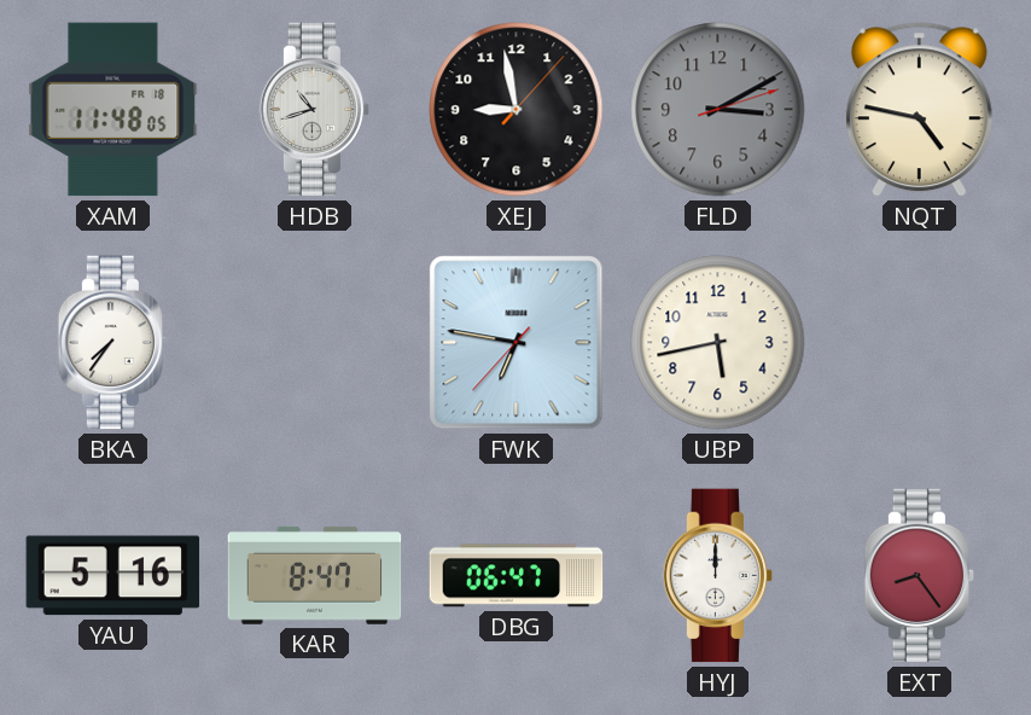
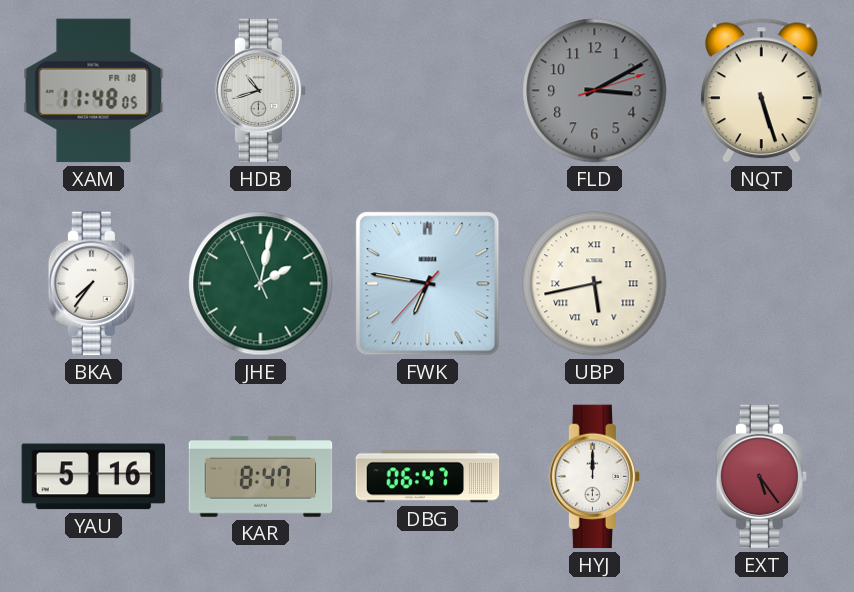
XEJ: 8:58 -> none
NQT: 4:47 -> 5:27
JHE: none -> 2:01
UBP numerals: Arabic -> Roman
EXT: 8:24 -> 5:24
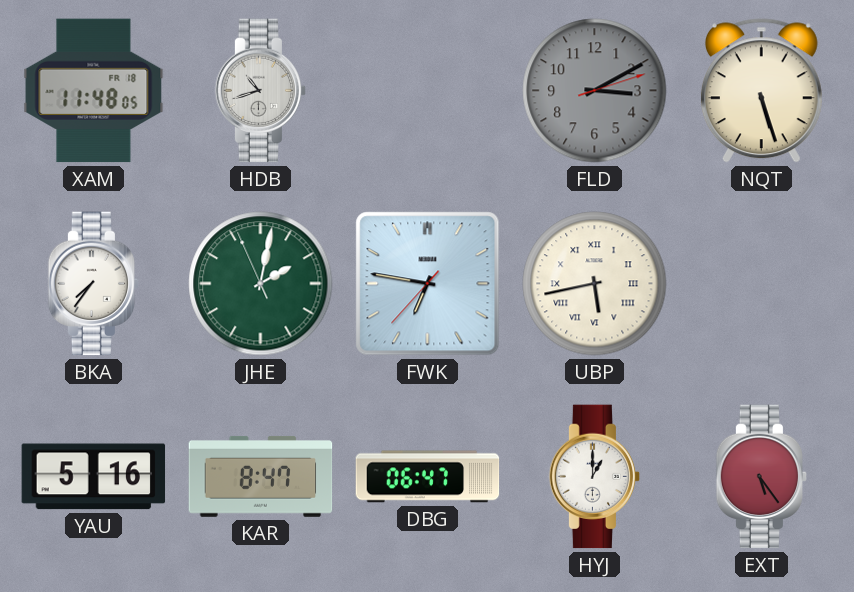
HYJ: 12:00 -> 1:00
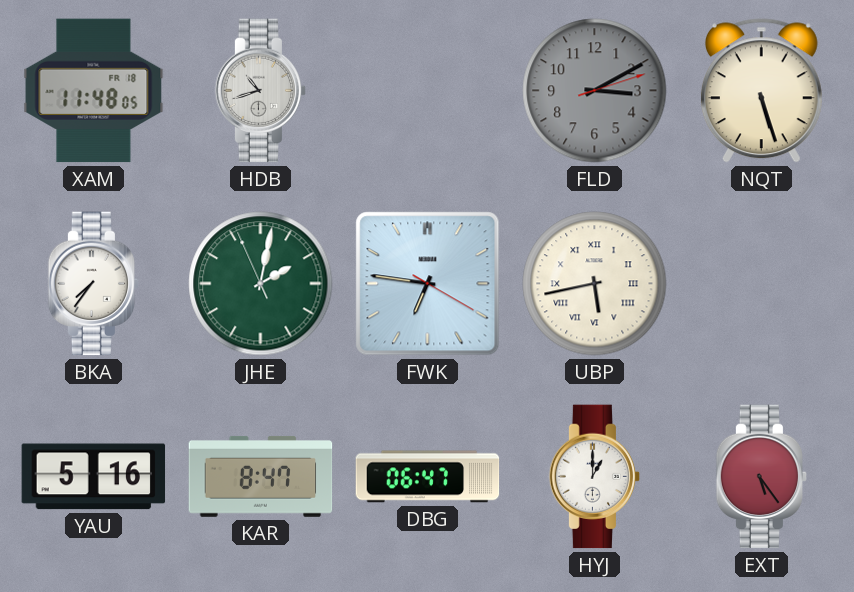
FWK: 6:46:37 -> 6:46:20
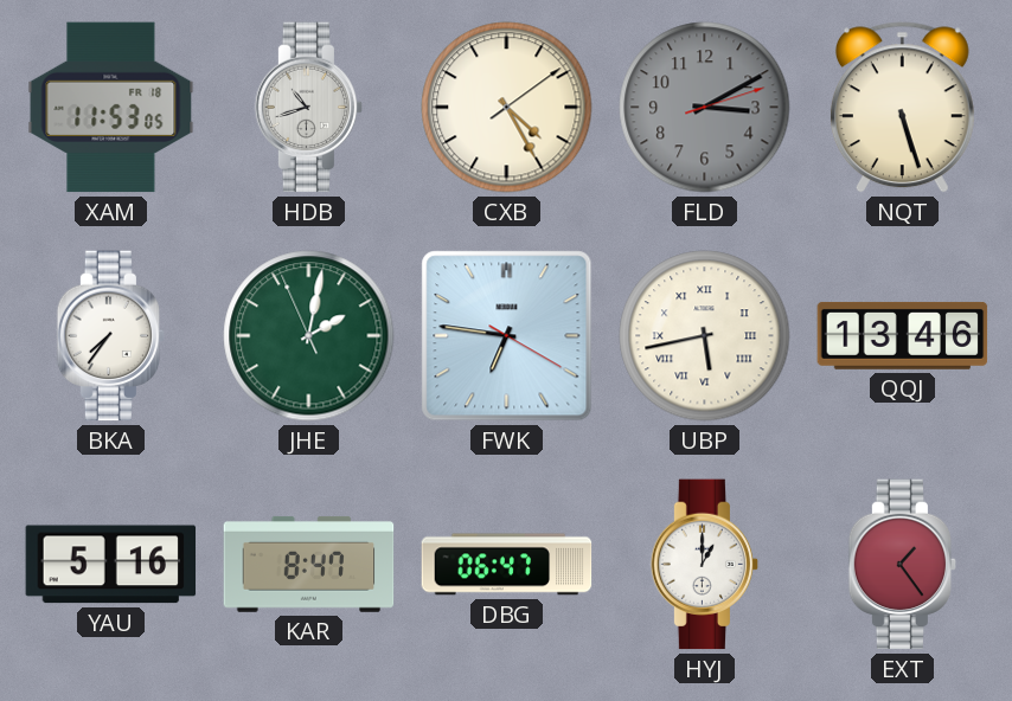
XAM: 11:48 -> 11:53
CXB: none -> 4:25
QQJ: none -> 13:46
EXT: 5:24 -> 1:24
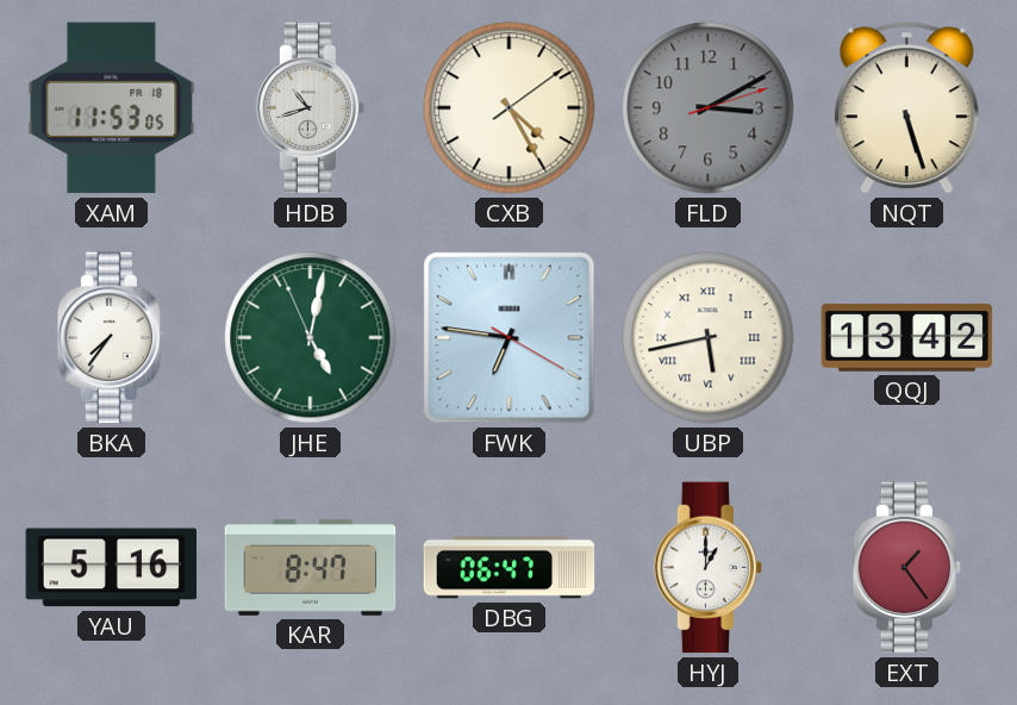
JHE: 2:01 -> 5:01
QQJ: 13:46 -> 13:42
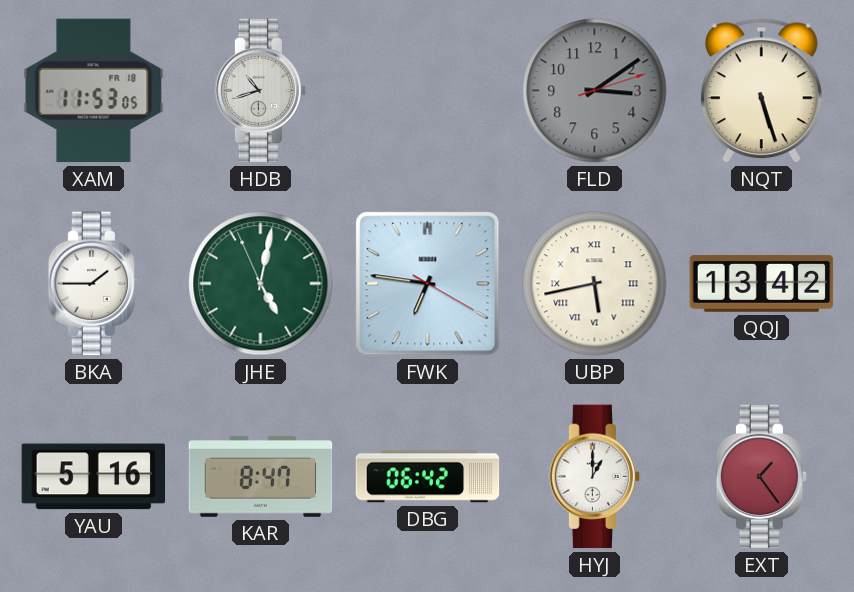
CXB: 4:25 -> none
FLD: 3:10 -> 3:09
BKA: 7:36 -> 1:45
DBG: 06:47 -> 06:42
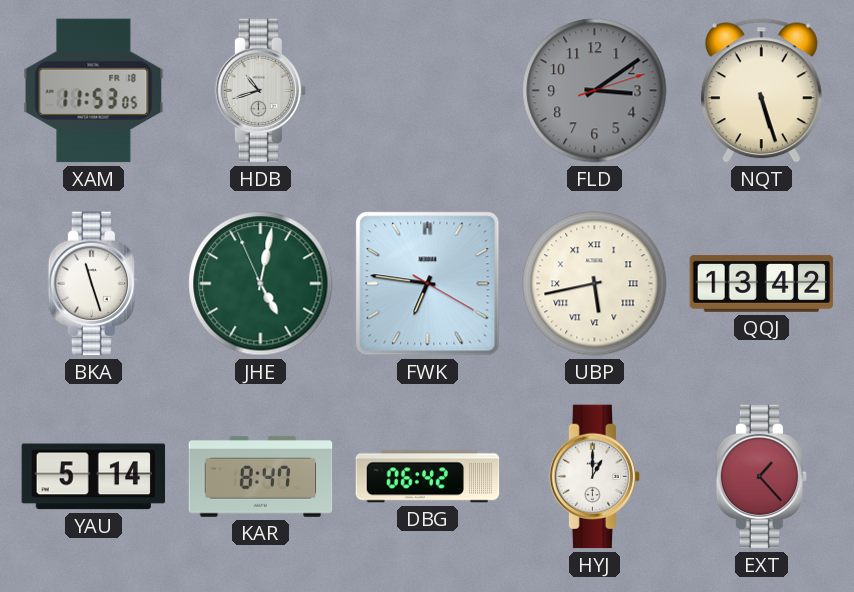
BKA: 1:45 -> 11:27
YAU: 5:16 -> 5:14
EXT: 1:24 -> 1:23
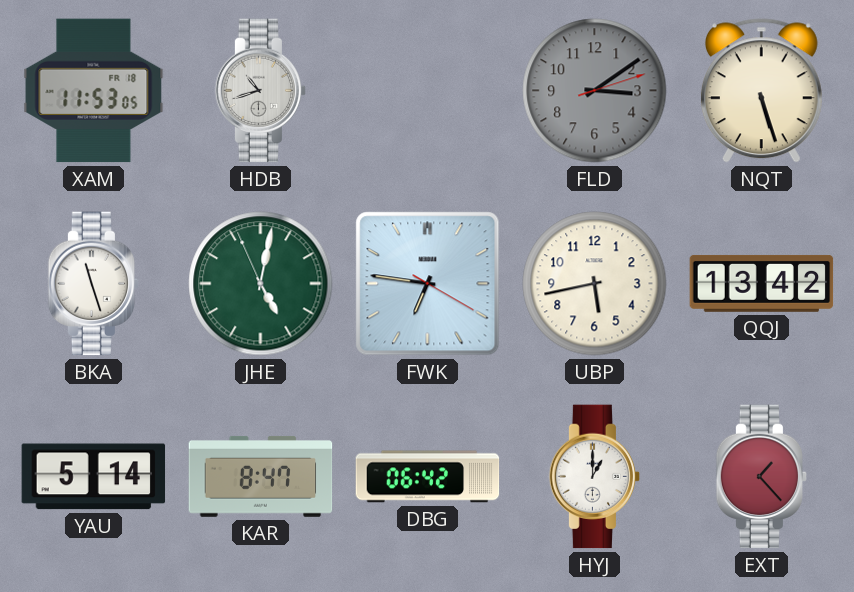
UBP numerals: Roman -> Arabic
